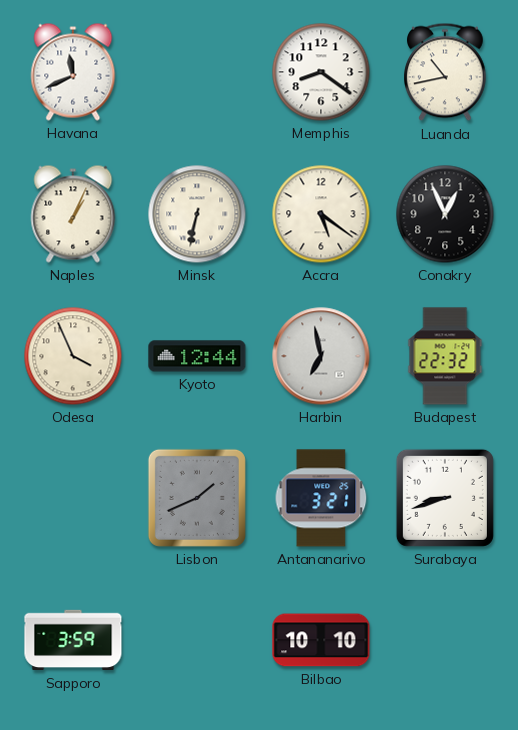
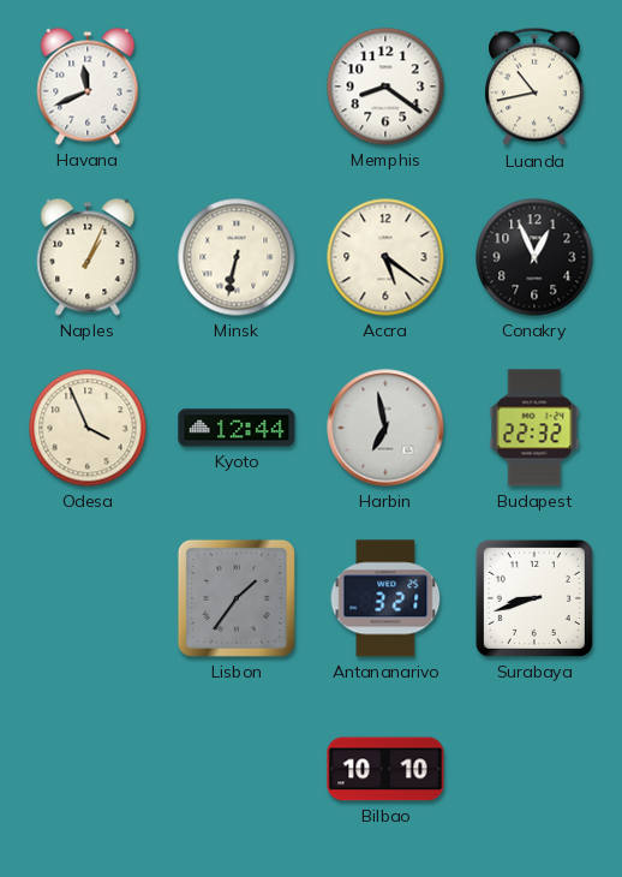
Lisbon: 1:41 -> 1:36
Sapporo: 3:59 -> none
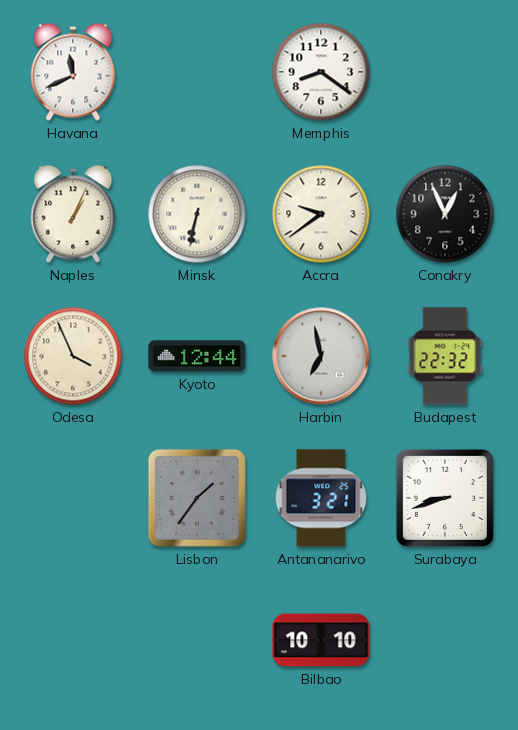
Luanda: 10:43 -> none
Accra: 5:21 -> 9:39
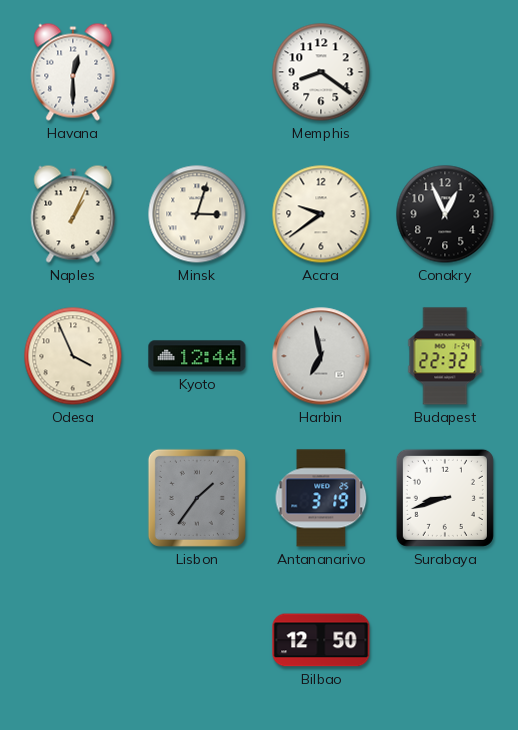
Havana: 11:41 -> 12:30
Minsk: 6:32 -> 3:03
Antananarivo: 3:21 -> 3:19
Bilbao: 10:10 -> 12:50
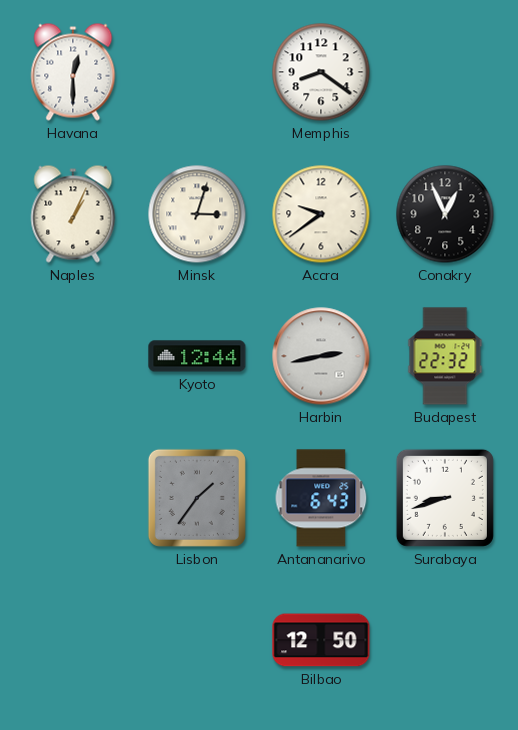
Odesa: 3:56 -> none
Harbin: 6:58 -> 2:43
Antananarivo: 3:19 -> 6:43
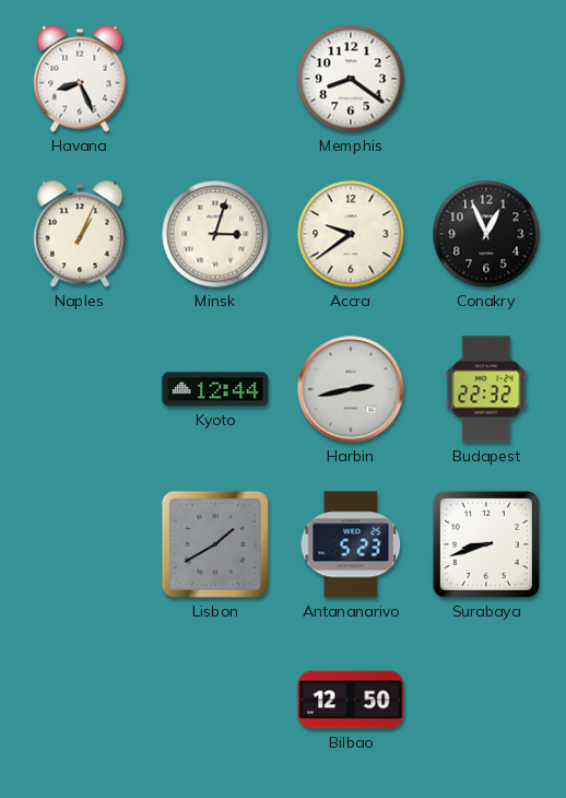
Havana: 12:30 -> 8:26
Lisbon: 1:36 -> 1:40
Antananarivo: 6:43 -> 5:23
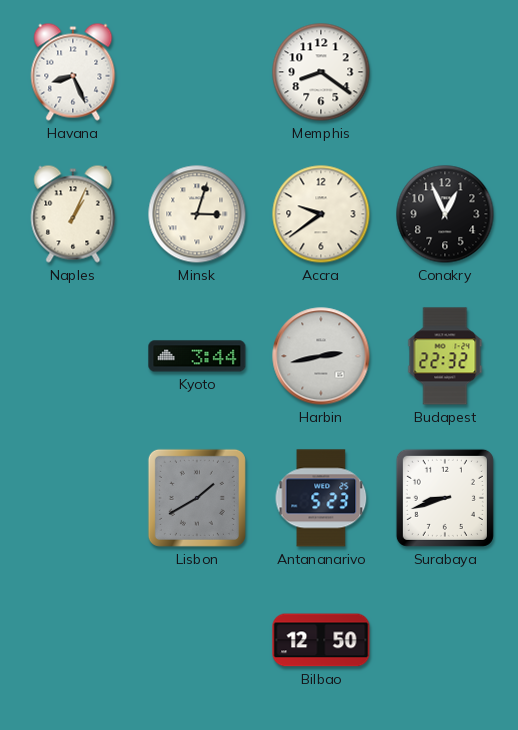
Kyoto: 12:44 -> 3:44
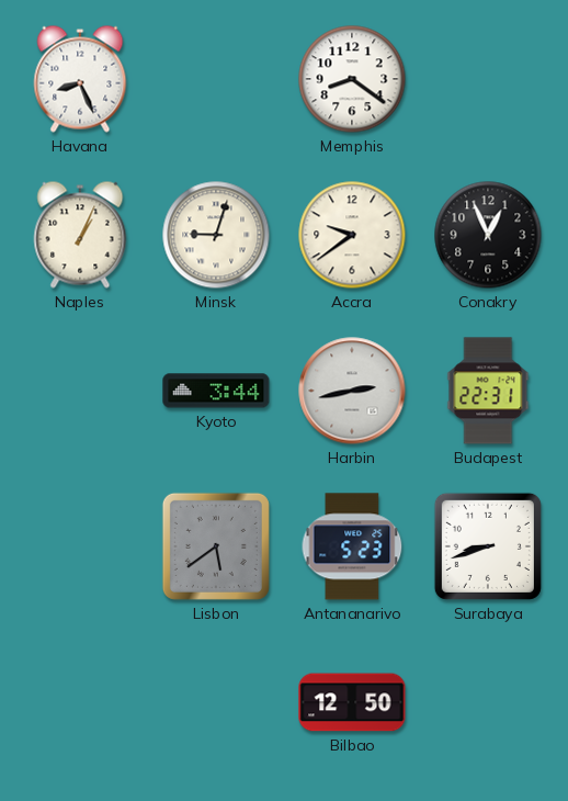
Minsk: 3:03 -> 9:03
Budapest: 22:32 -> 22:31
Lisbon: 1:40 -> 5:39
